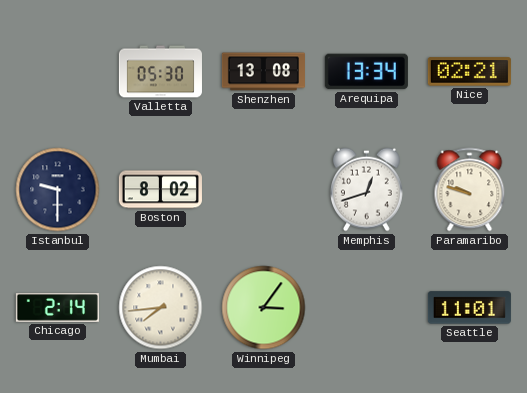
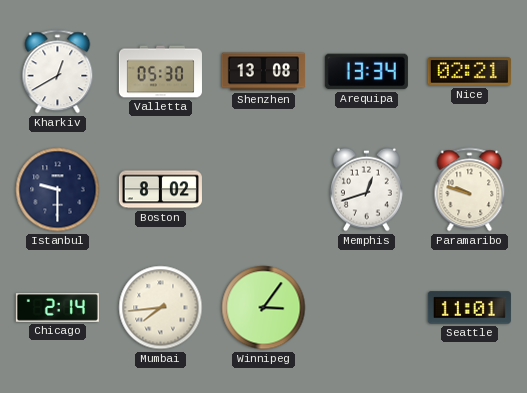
Kharkiv: none -> 12:40
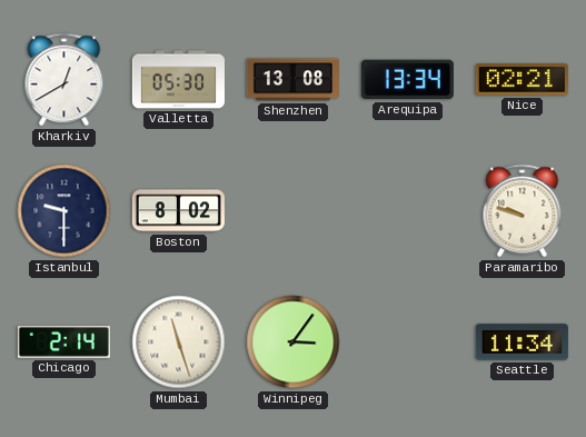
Memphis: 12:42 -> none
Mumbai: 7:44 -> 11:27
Seattle: 11:01 -> 11:34
